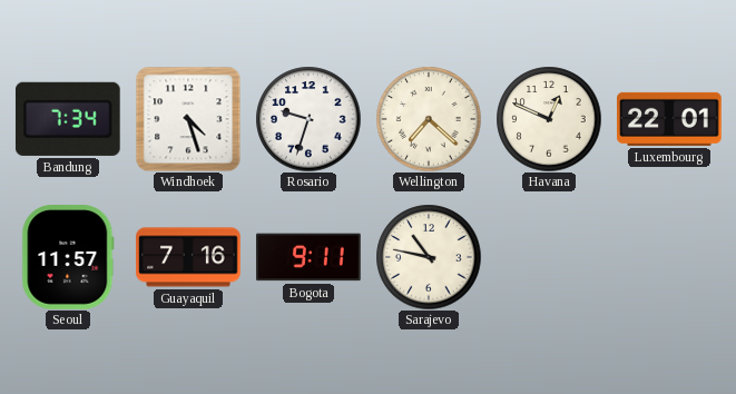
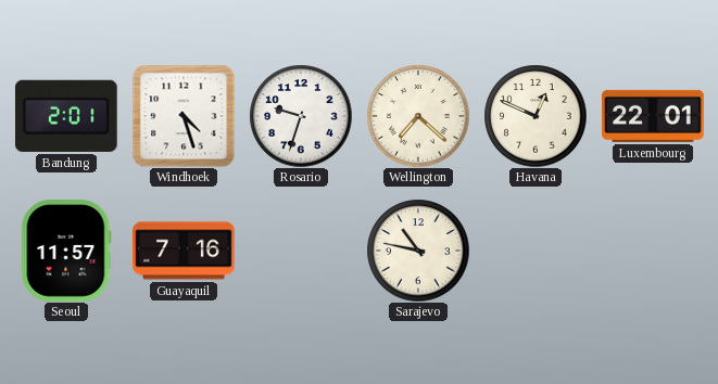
Bandung: 7:34 -> 2:01
Bogota: 9:11 -> none
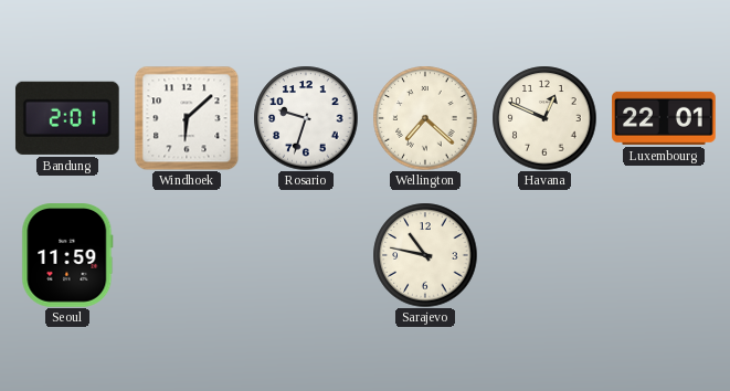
Windhoek: 4:27 -> 6:08
Seoul: 11:57 -> 11:59
Guayaquil: 7:16 -> none
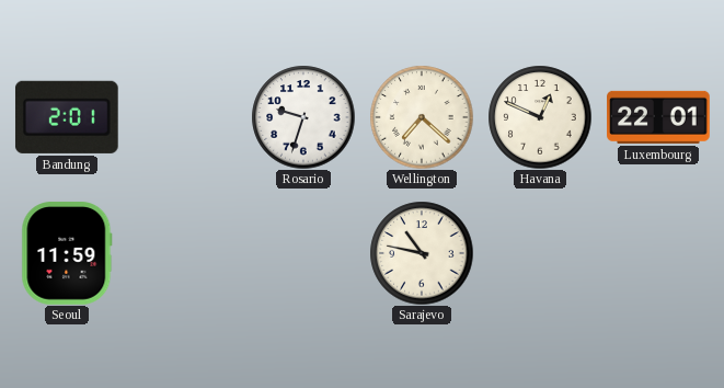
Windhoek: 6:08 -> none
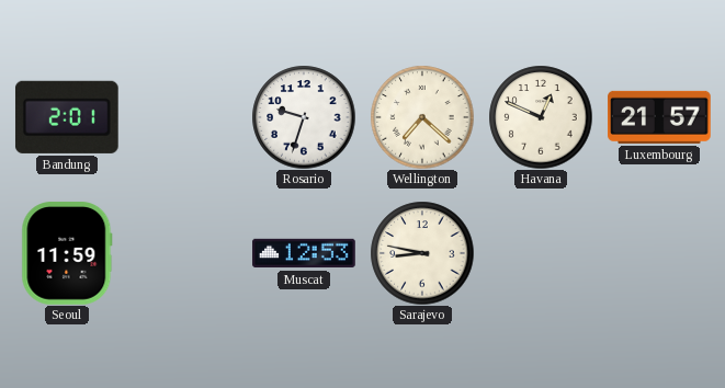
Luxembourg: 22:01 -> 21:57
Muscat: none -> 12:53
Sarajevo: 10:47 -> 8:47
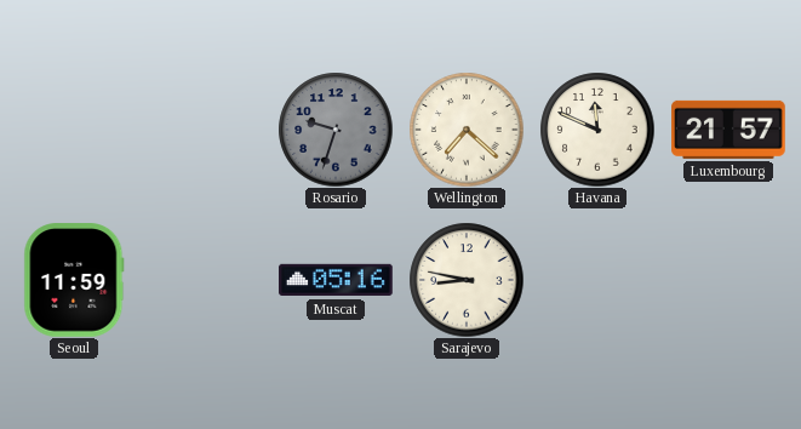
Bandung: 2:01 -> none
Rosario dial: white -> grey
Havana: 12:49 -> 11:49
Muscat: 12:53 -> 05:16
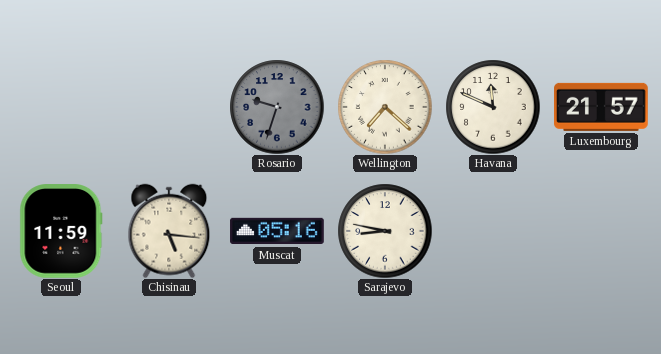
Chisinau: none -> 5:16
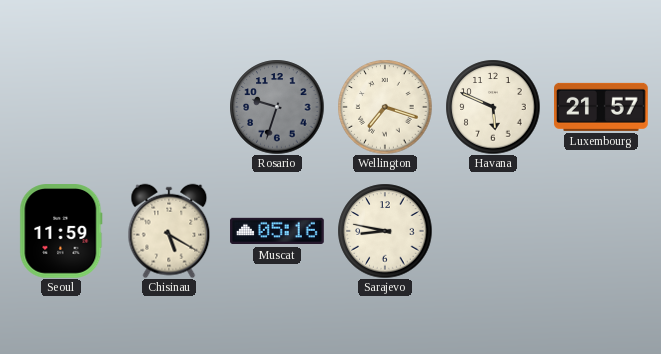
Wellington: 7:22 -> 7:18
Havana: 11:49 -> 5:49
Chisinau: 5:16 -> 5:20
